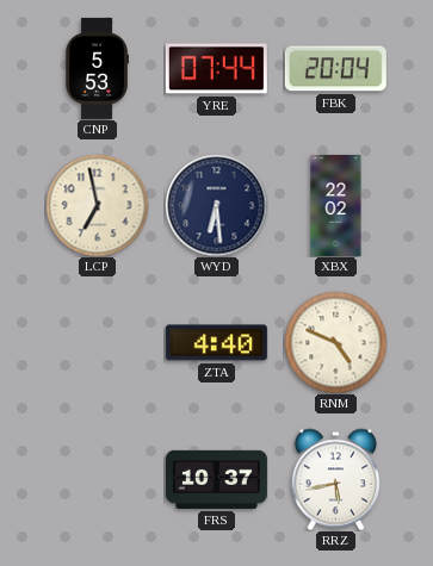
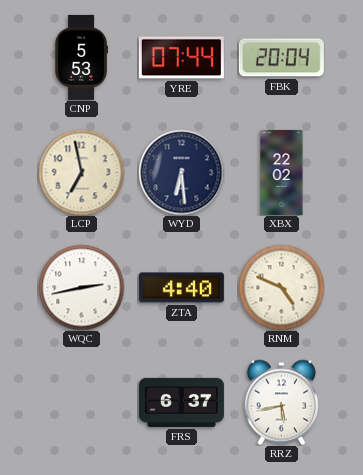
WQC: none -> 2:43
FRS: 10:37 -> 6:37
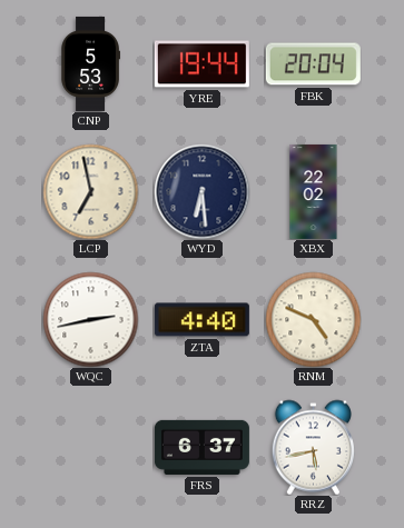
YRE: 07:44 -> 19:44
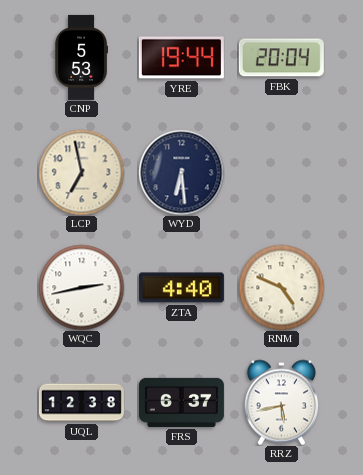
XBX: 22:02 -> none
UQL: none -> 12:38
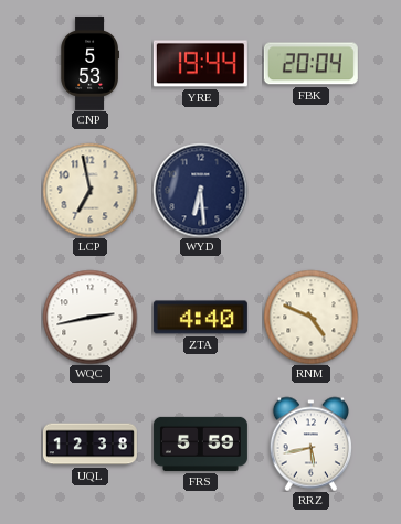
FRS: 6:37 -> 5:59
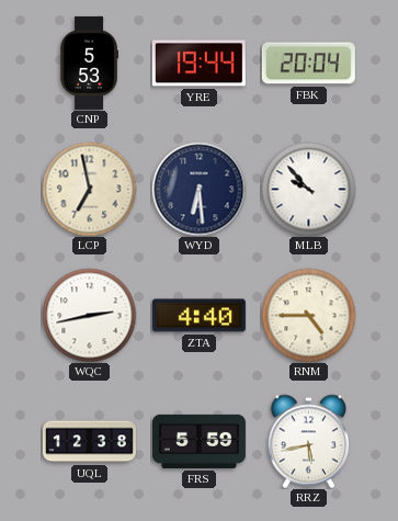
MLB: none -> 9:53
RNM: 4:49 -> 4:45
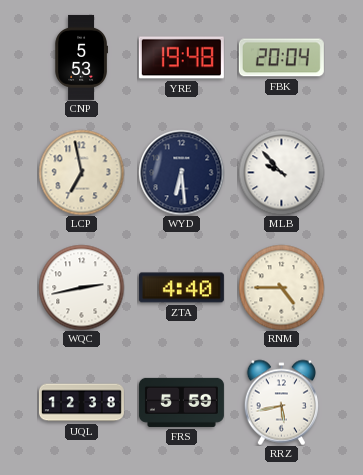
YRE: 19:44 -> 19:48
